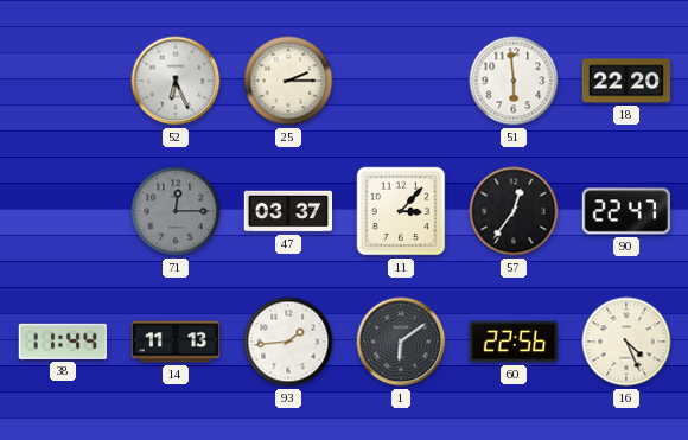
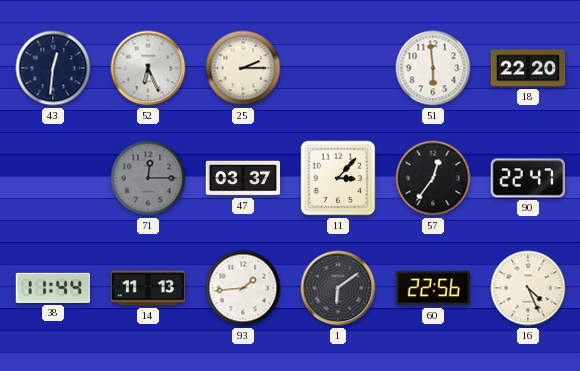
43: none -> 12:31
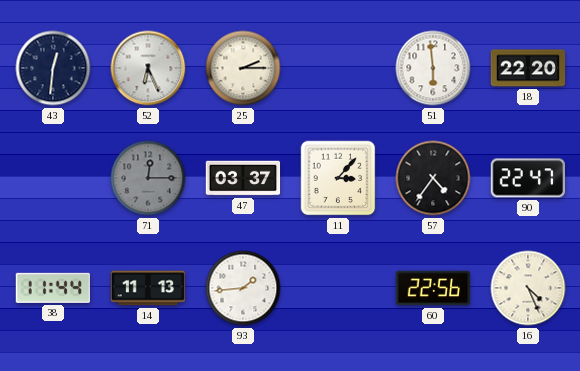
57: 12:36 -> 4:36
1: 6:09 -> none
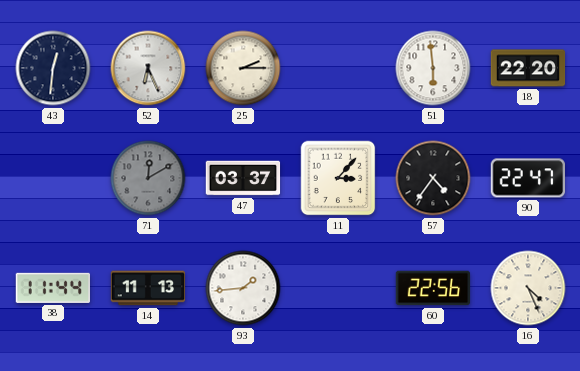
71: 12:15 -> 12:10
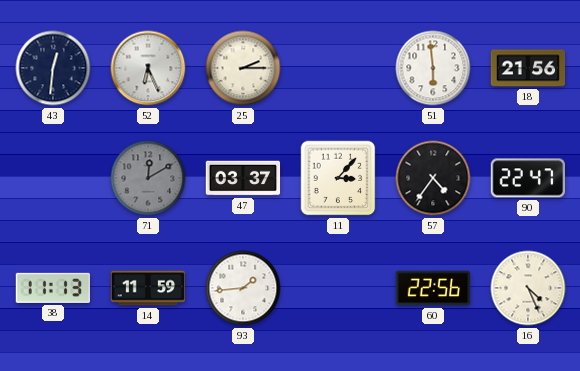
18: 22:20 -> 21:56
38: 11:44 -> 11:13
14: 11:13 -> 11:59
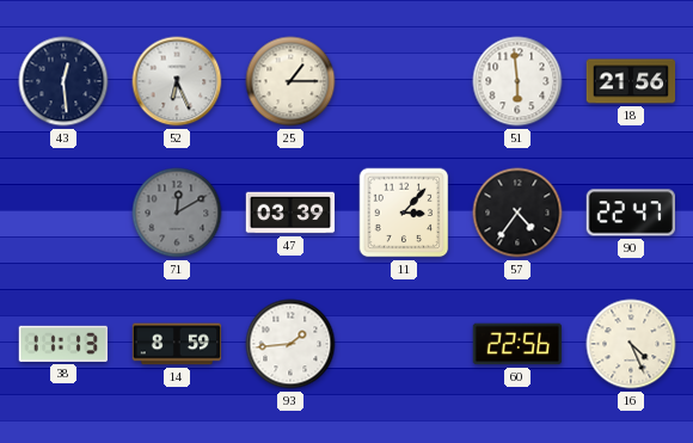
43: 12:31 -> 12:29
25: 2:15 -> 1:15
47: 03:37 -> 03:39
14: 11:59 -> 8:59
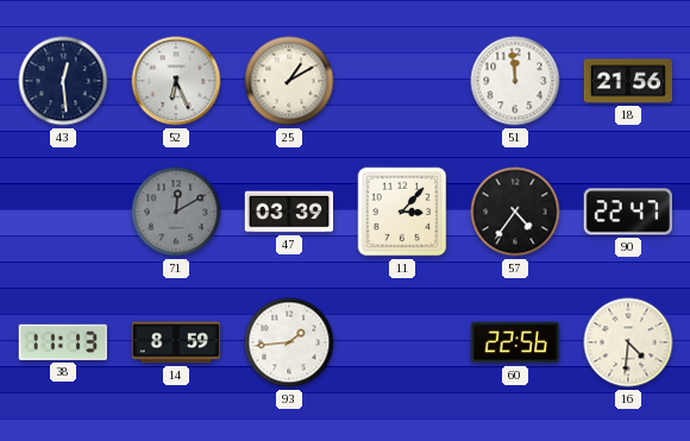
25: 1:15 -> 1:10
51: 5:59 -> 11:59
16: 4:26 -> 4:31
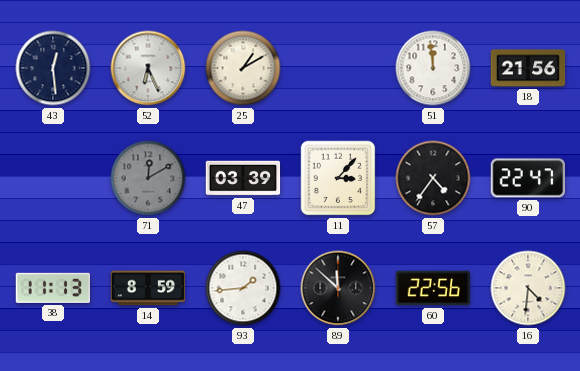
89: none -> 11:52
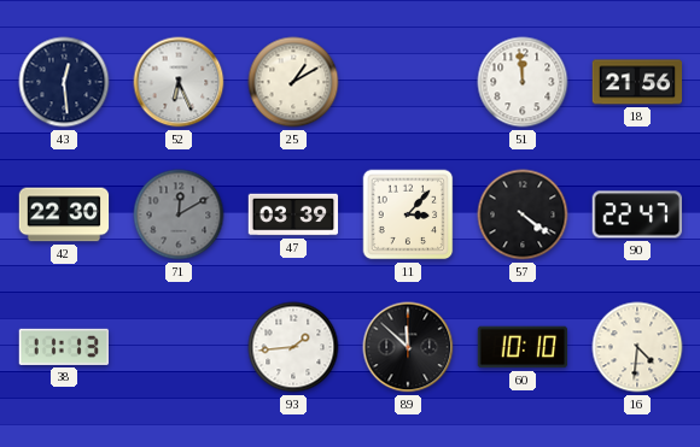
42: none -> 22:30
57: 4:36 -> 4:21
14: 8:59 -> none
60: 22:56 -> 10:10
